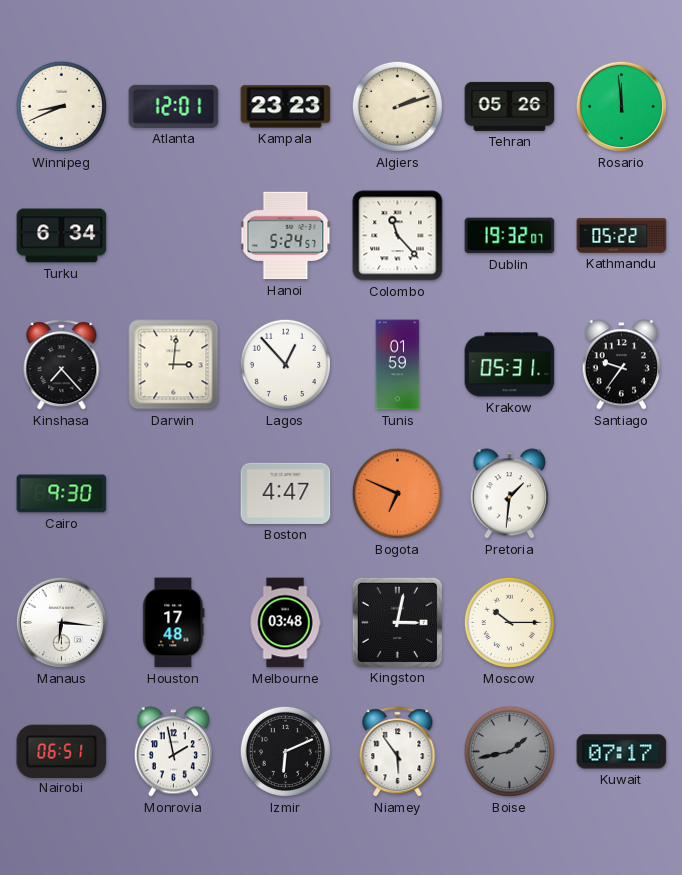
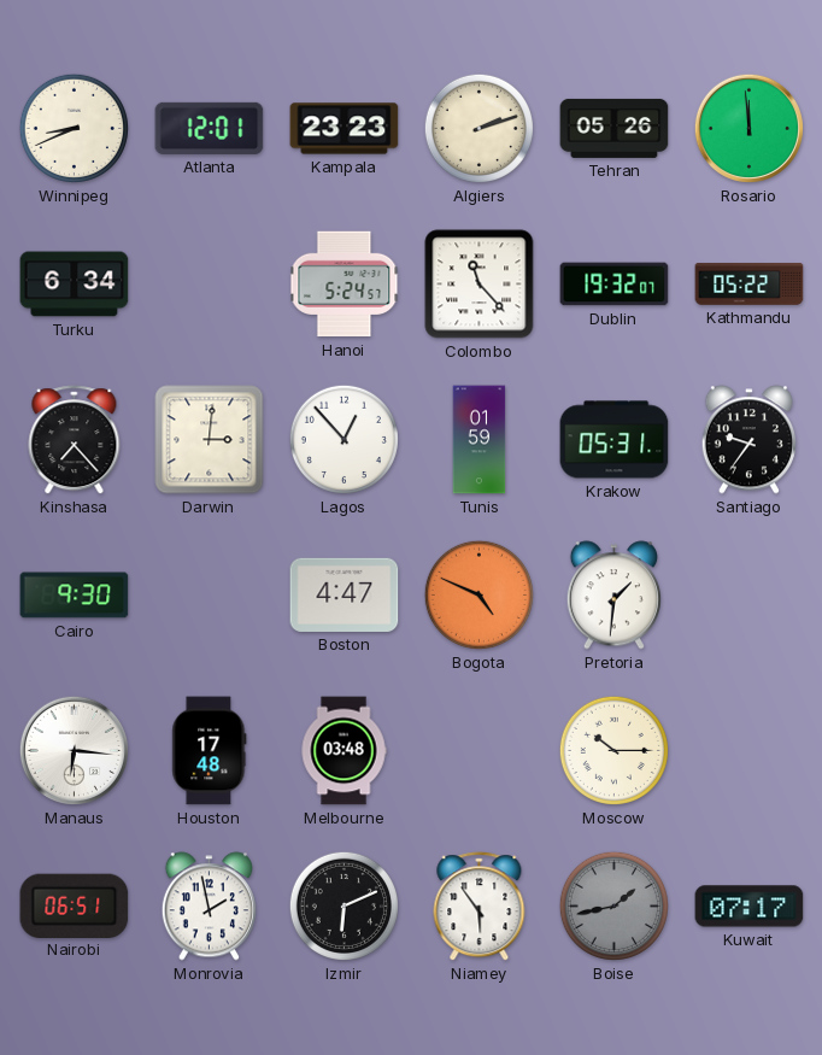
Bogota: 6:49 -> 4:49
Kingston: 3:02 -> none
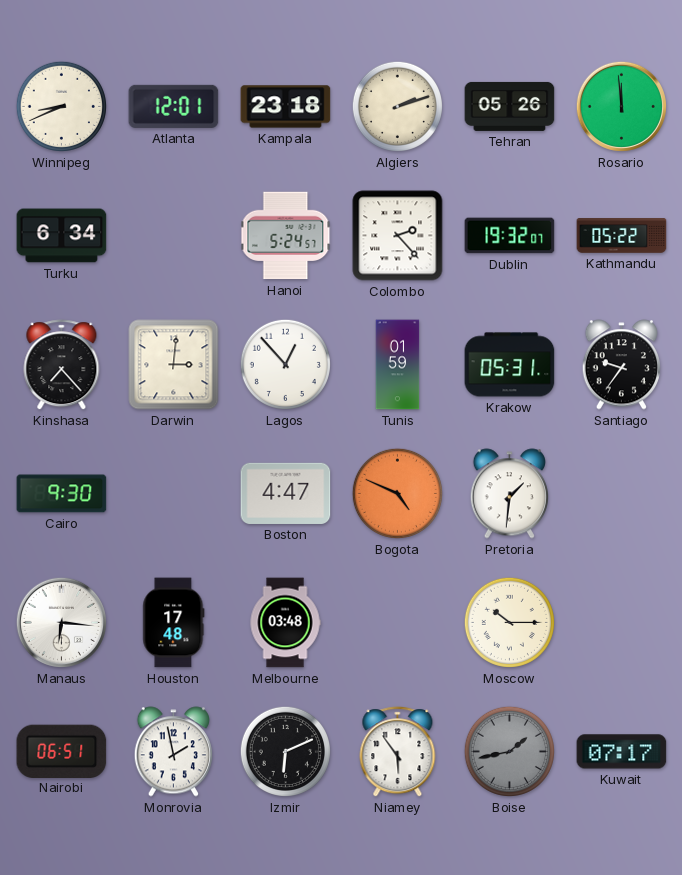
Kampala: 23:23 -> 23:18
Colombo: 11:23 -> 2:23
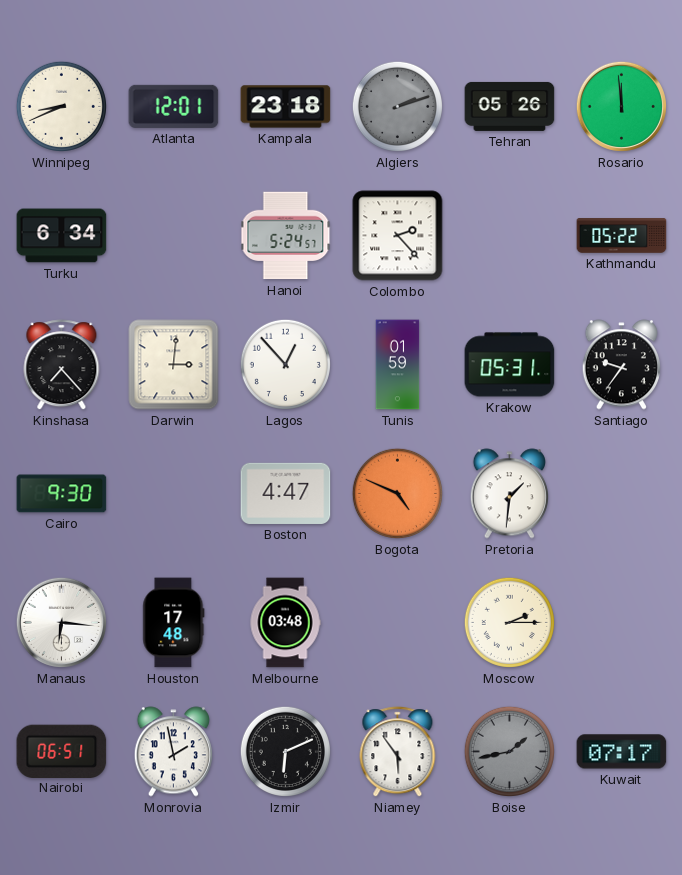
Algiers dial: cream -> grey
Dublin: 19:32 -> none
Moscow: 10:15 -> 2:15
